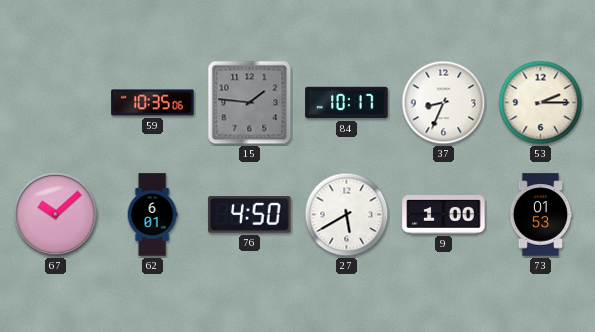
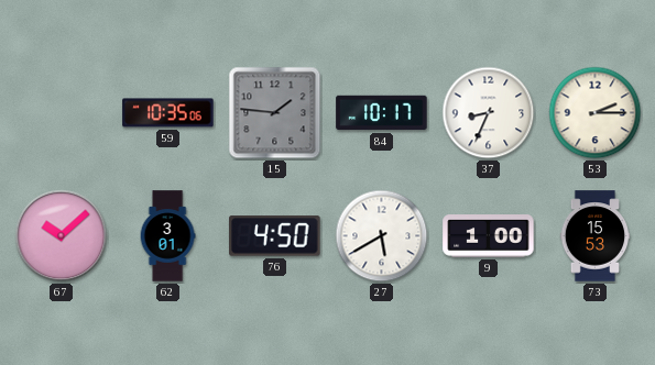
62: 6:01 -> 3:01
73: 01:53 -> 15:53
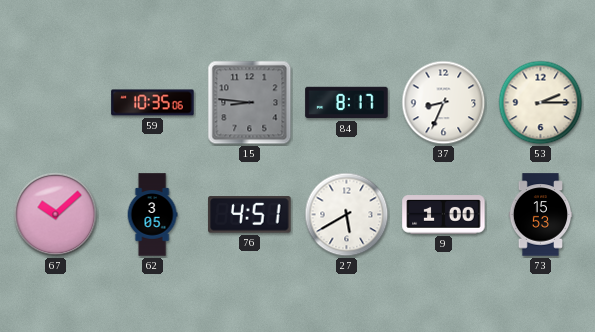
15: 1:46 -> 8:46
84: 10:17 -> 8:17
62: 3:01 -> 3:05
76: 4:50 -> 4:51
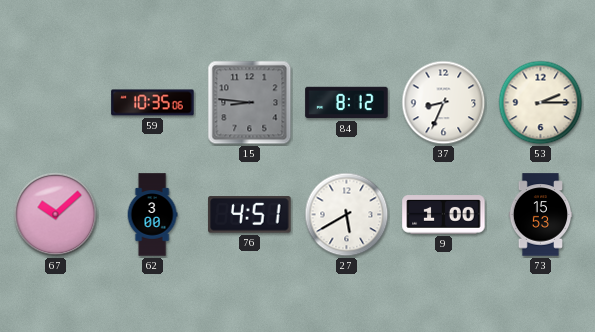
84: 8:17 -> 8:12
62: 3:05 -> 3:00
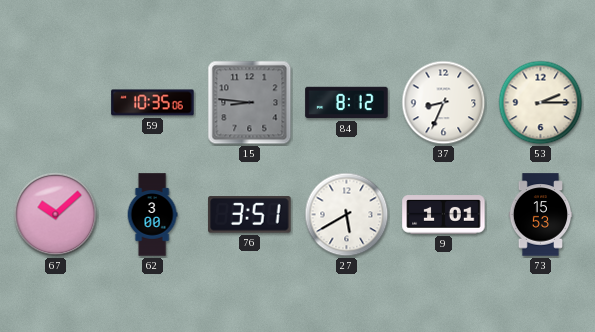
76: 4:51 -> 3:51
9: 1:00 -> 1:01
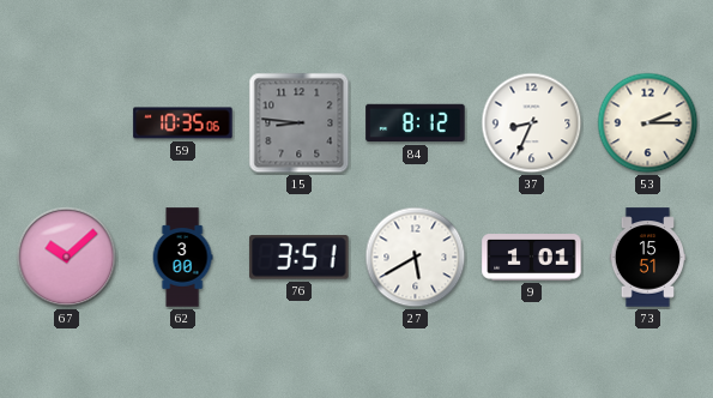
73: 15:53 -> 15:51
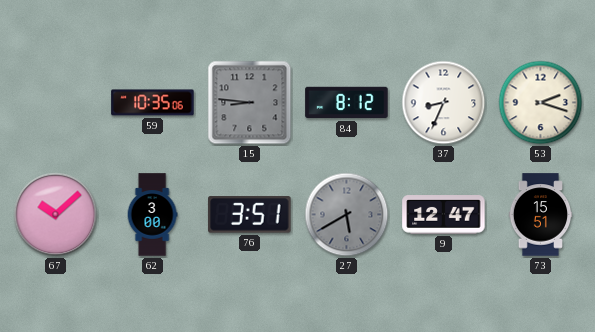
53: 2:15 -> 2:18
27 dial: white -> grey
9: 1:01 -> 12:47
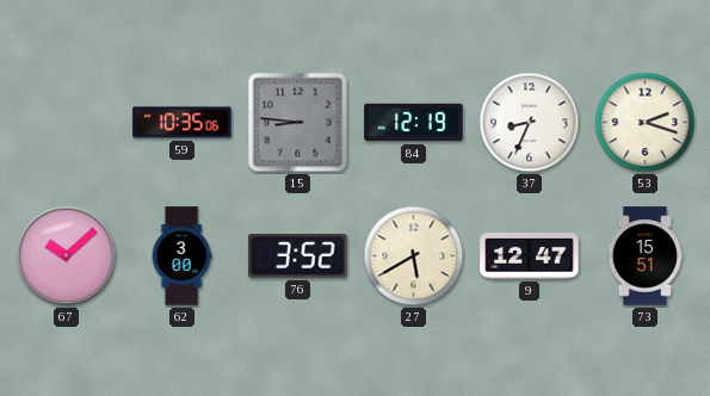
84: 8:12 -> 12:19
76: 3:51 -> 3:52
27 dial: grey -> cream
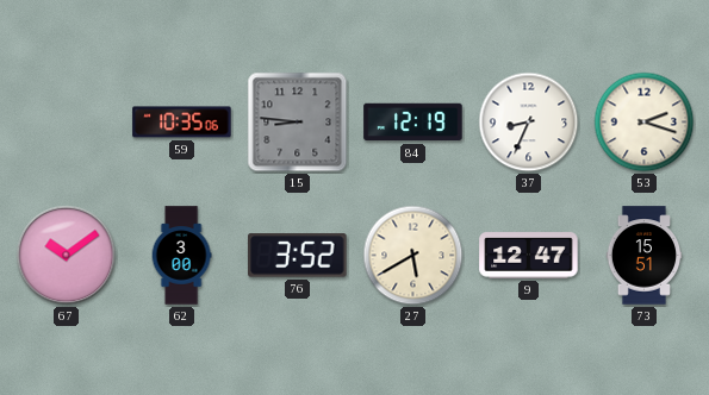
67: 10:08 -> 10:09
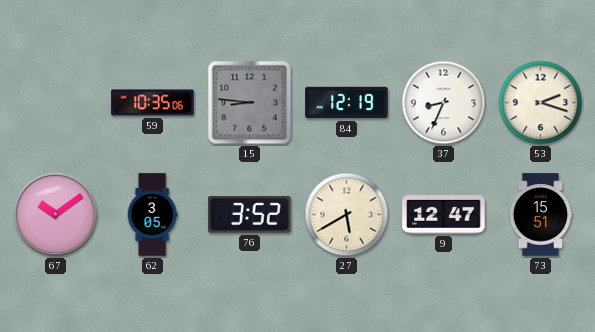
62: 3:00 -> 3:05
